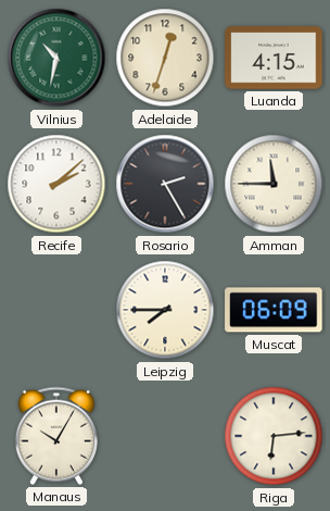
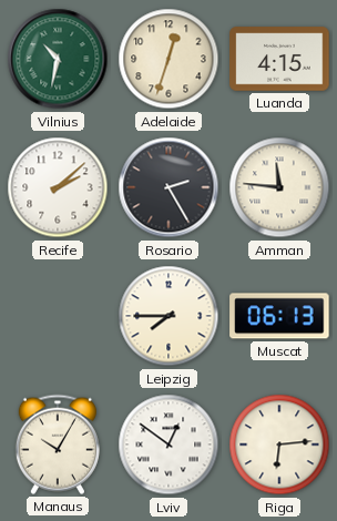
Amman: 11:45 -> 11:46
Muscat: 06:09 -> 06:13
Lviv: none -> 12:51
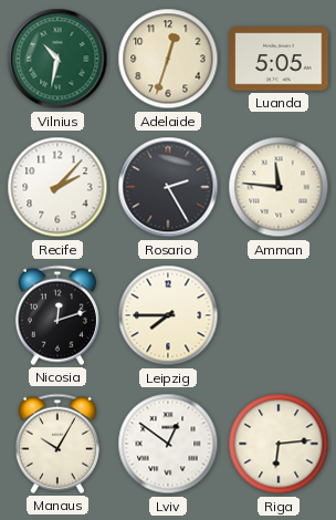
Luanda: 4:15 -> 5:05
Recife: 2:08 -> 2:07
Nicosia: none -> 12:12
Muscat: 06:13 -> none
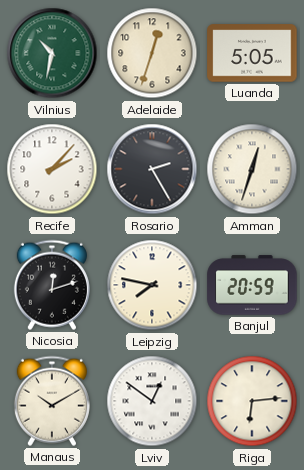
Amman: 11:46 -> 12:33
Leipzig: 7:45 -> 7:47
Banjul: none -> 20:59
Manaus: 10:05 -> 10:10
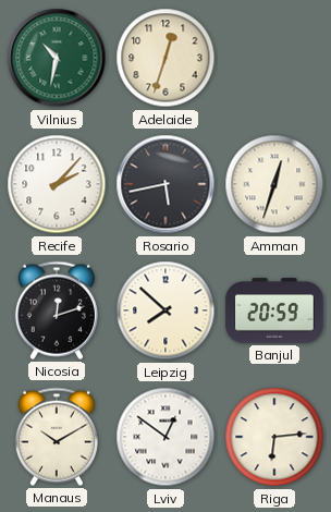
Luanda: 5:05 -> none
Rosario: 2:25 -> 5:43
Leipzig: 7:47 -> 7:52
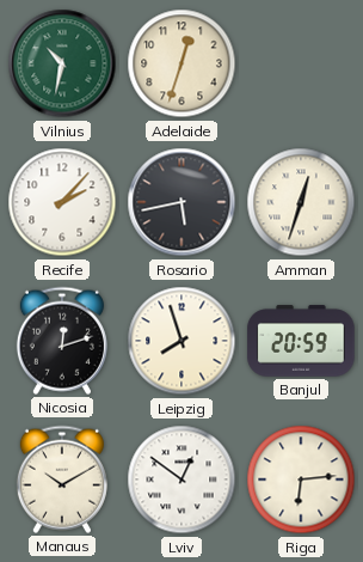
Leipzig: 7:52 -> 7:57
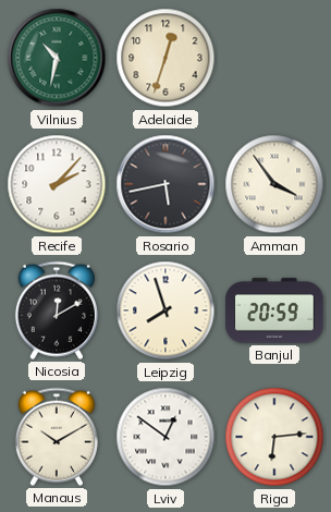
Amman: 12:33 -> 3:54
Nicosia: 12:12 -> 12:10
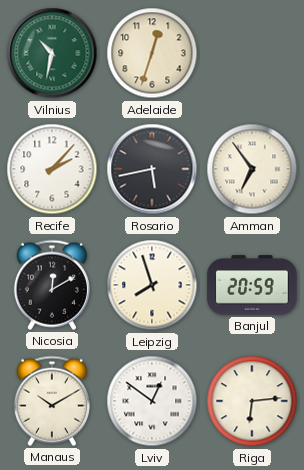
Amman: 3:54 -> 6:54
